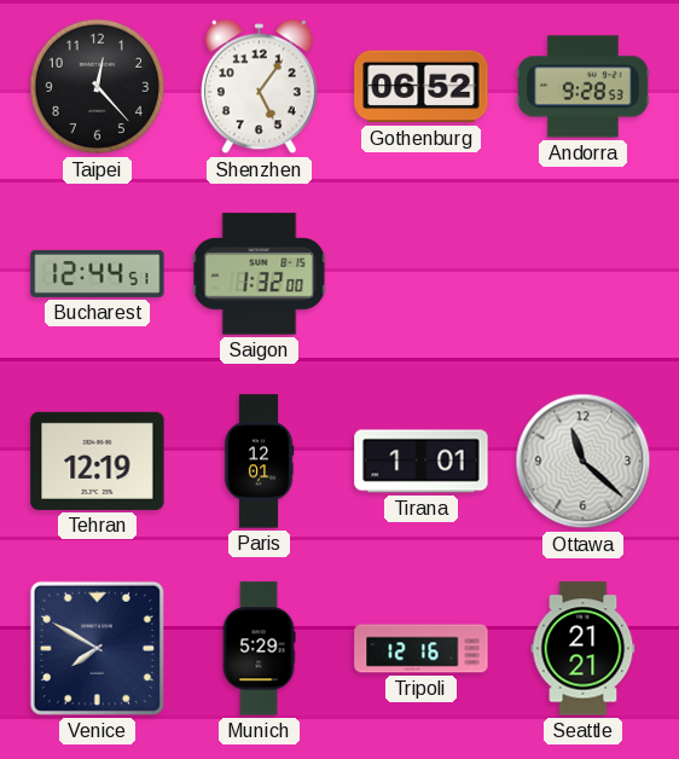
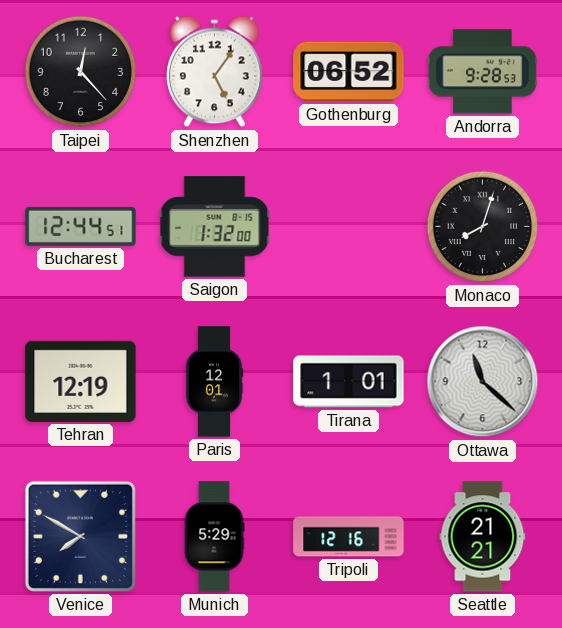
Monaco: none -> 8:03
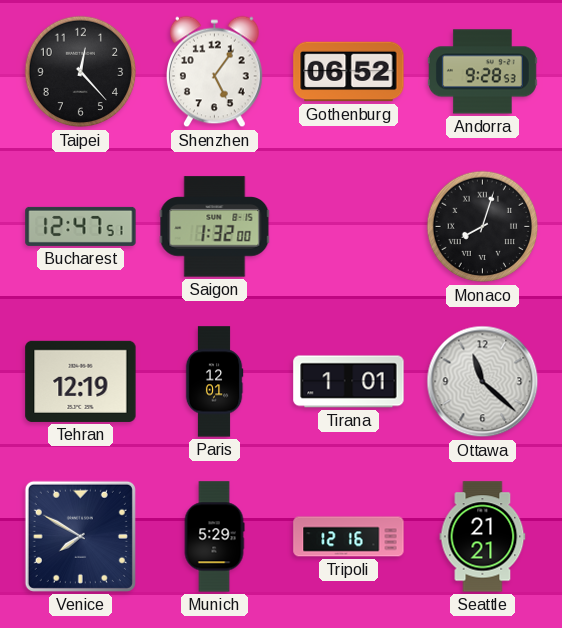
Bucharest: 12:44 -> 12:47
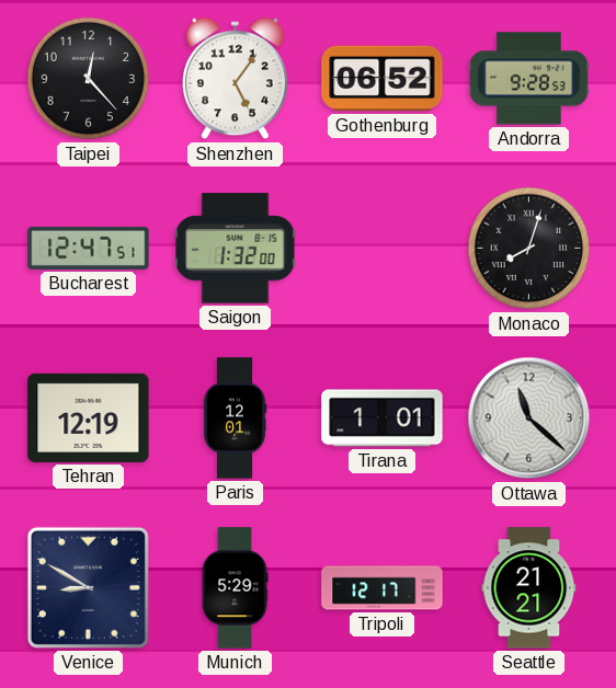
Venice: 7:50 -> 8:50
Tripoli: 12:16 -> 12:17
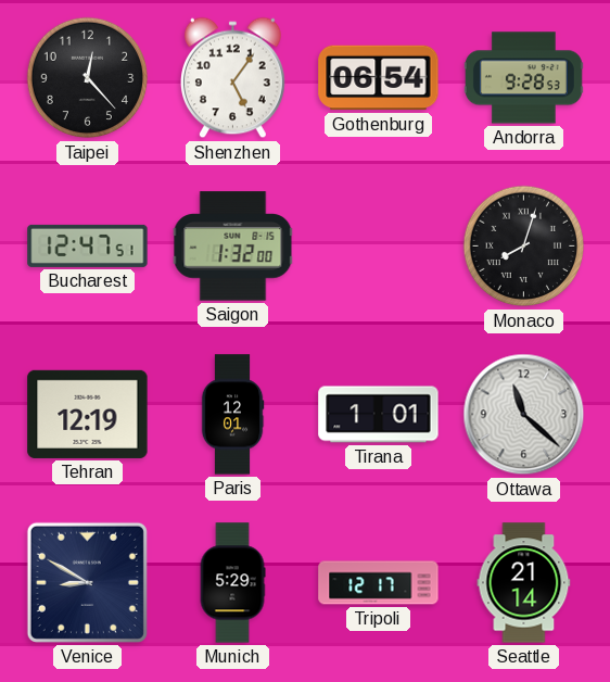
Gothenburg: 06:52 -> 06:54
Seattle: 21:21 -> 21:14
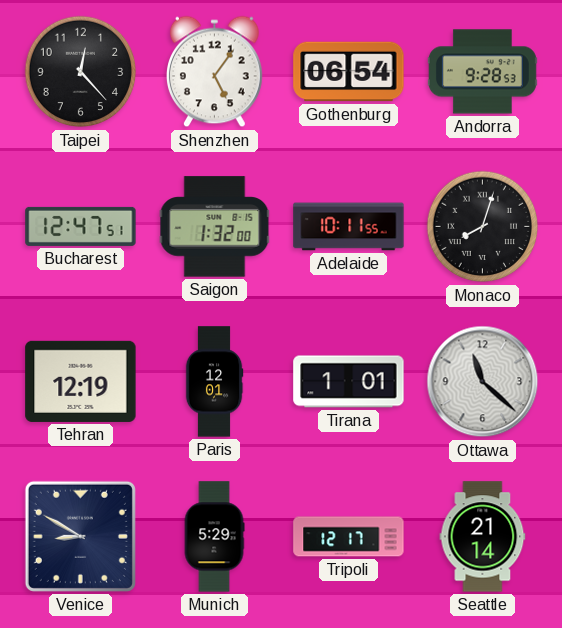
Adelaide: none -> 10:11
